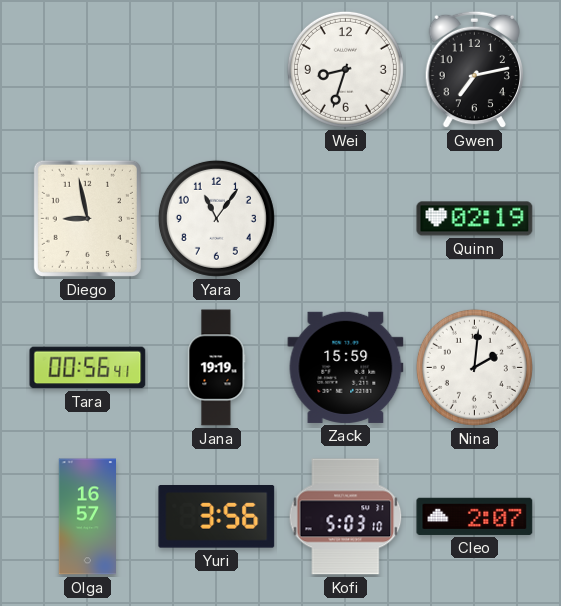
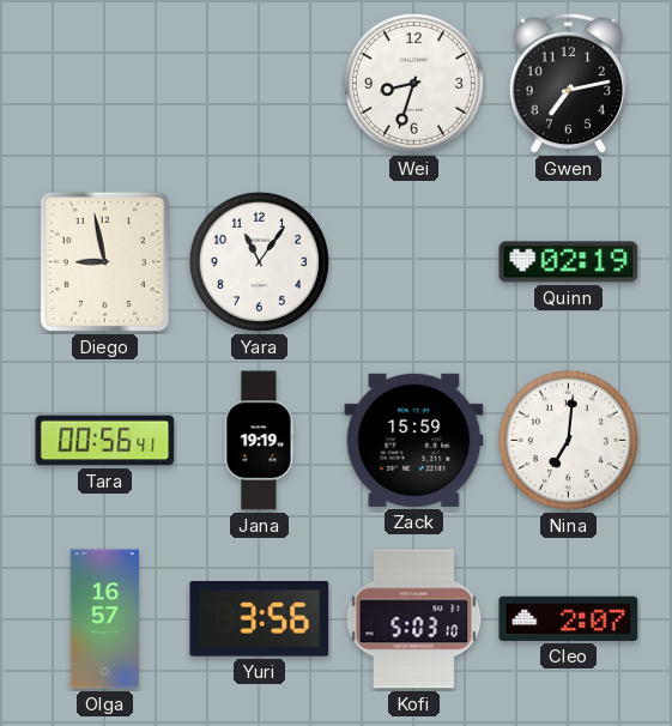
Nina: 2:01 -> 7:01
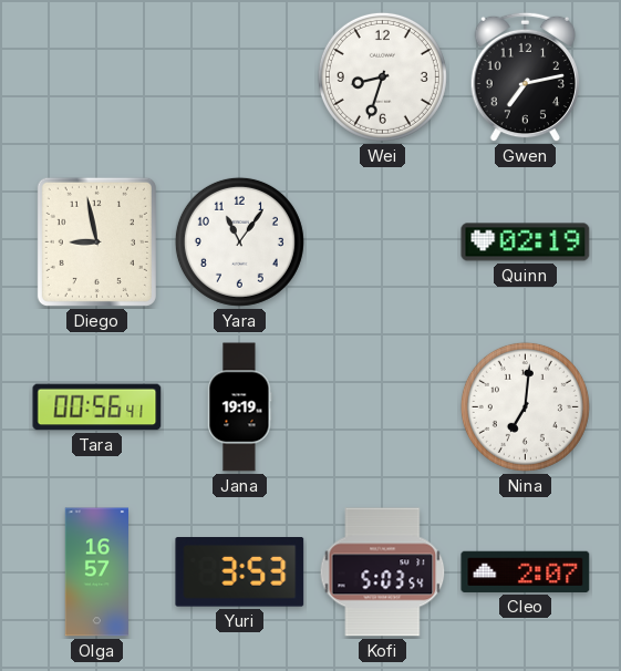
Zack: 15:59 -> none
Yuri: 3:56 -> 3:53
Kofi: 5:03:10 -> 5:03:54
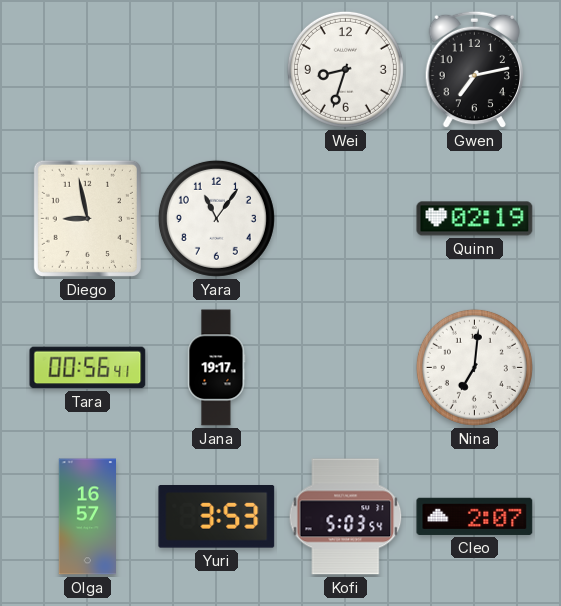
Jana: 19:19 -> 19:17
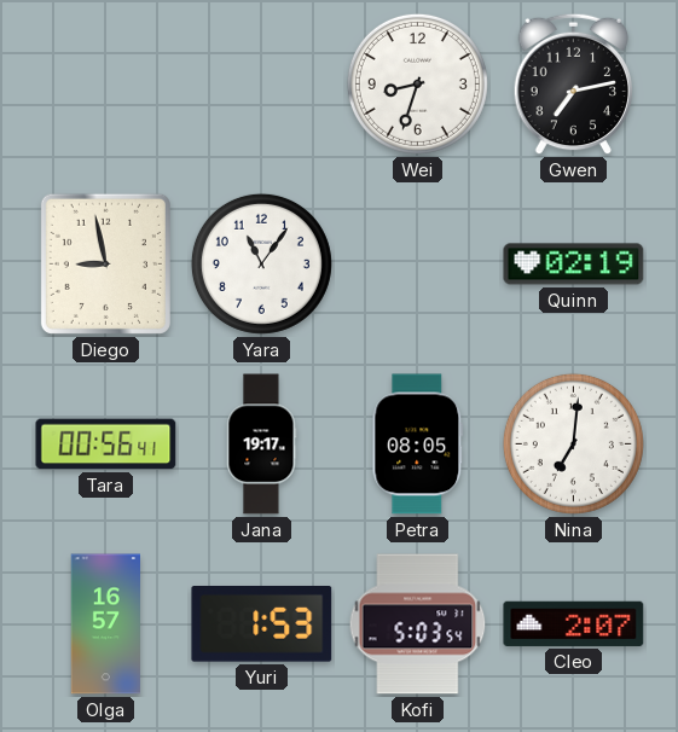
Petra: none -> 08:05
Yuri: 3:53 -> 1:53
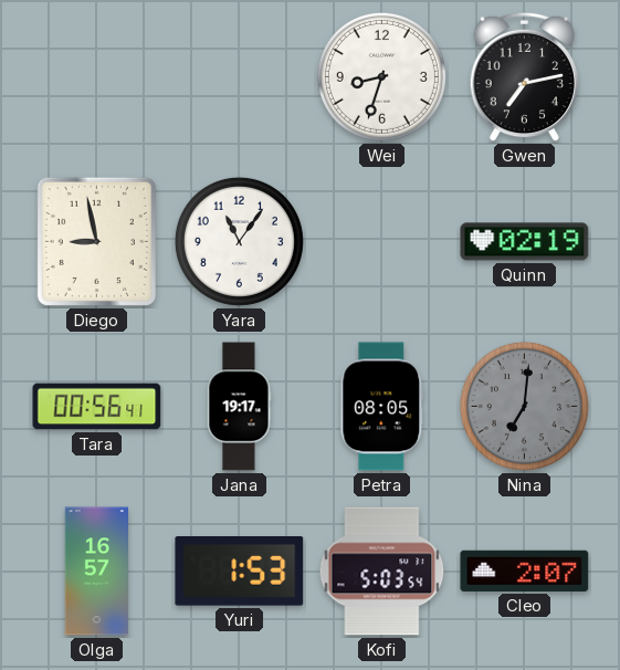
Nina dial: white -> grey
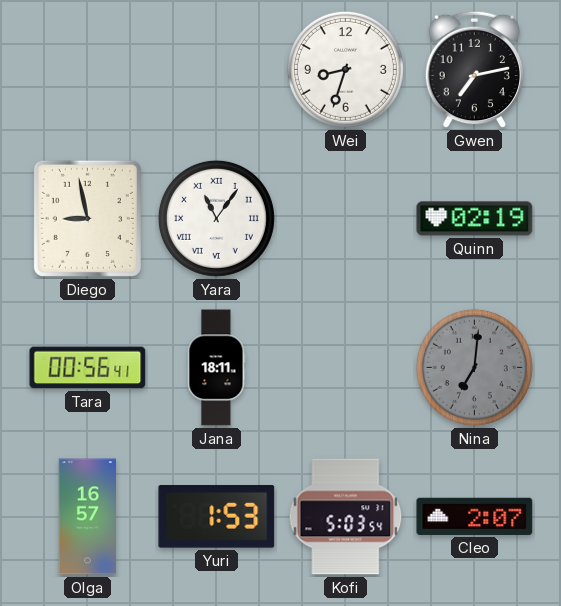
Yara numerals: Arabic -> Roman
Jana: 19:17 -> 18:11
Petra: 08:05 -> none
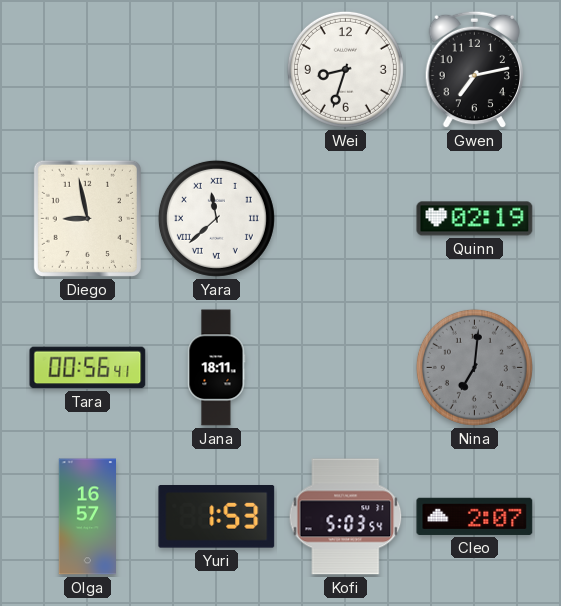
Yara: 11:06 -> 11:38
